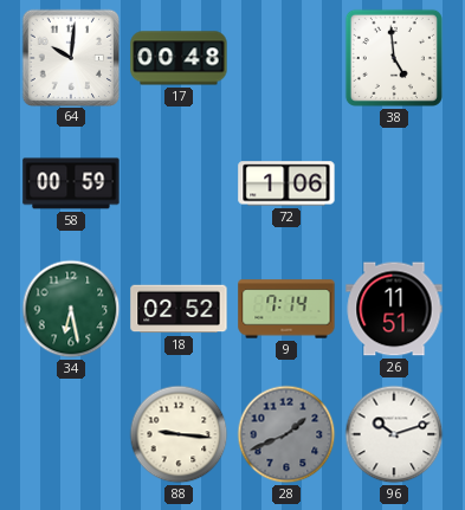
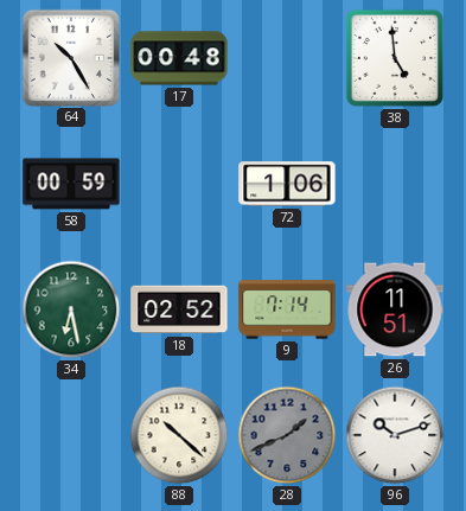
64: 10:01 -> 10:25
88: 9:16 -> 10:22
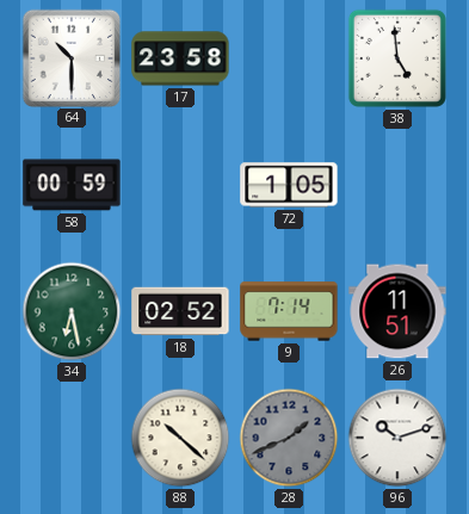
64: 10:25 -> 10:30
17: 00:48 -> 23:58
72: 1:06 -> 1:05
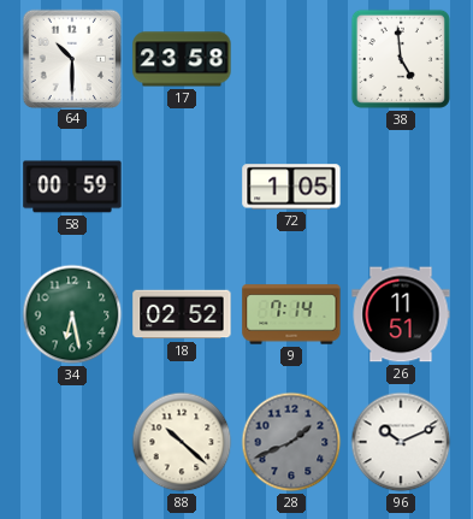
96: 10:12 -> 10:11
